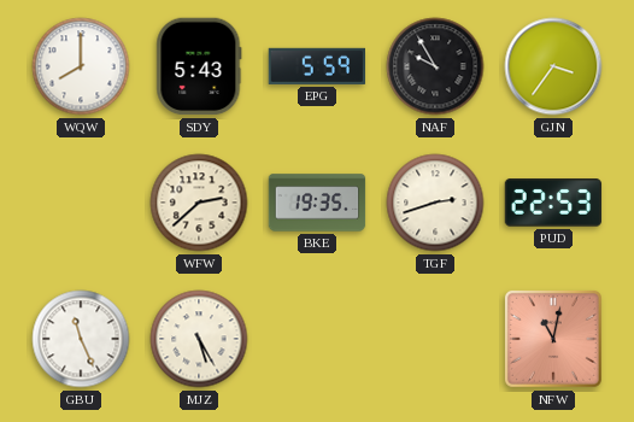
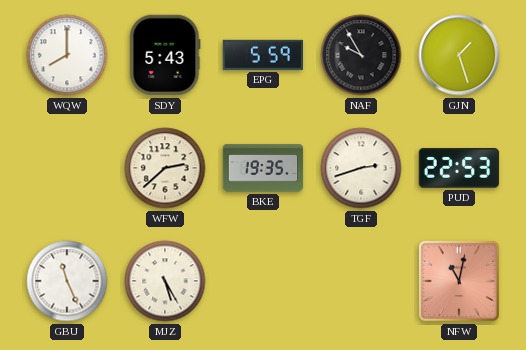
GJN: 3:36 -> 1:27
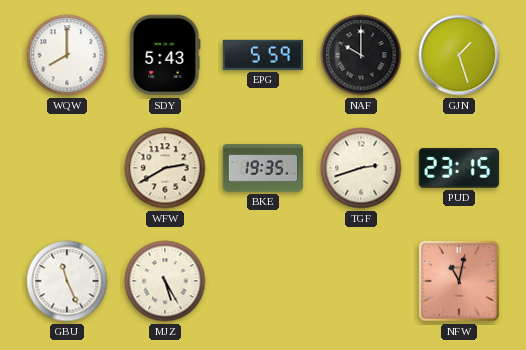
NAF: 9:55 -> 10:00
WFW: 2:38 -> 2:40
PUD: 22:53 -> 23:15
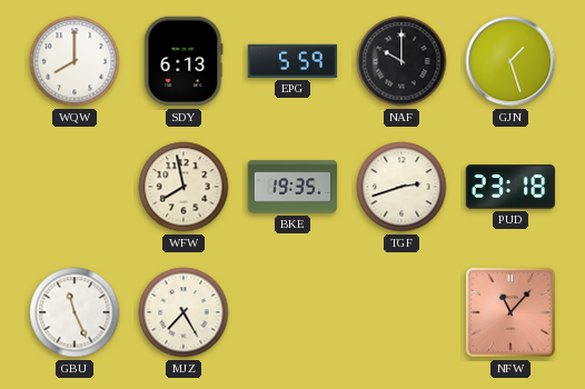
SDY: 5:43 -> 6:13
WFW: 2:40 -> 7:58
PUD: 23:15 -> 23:18
MJZ: 5:25 -> 7:25
NFW: 11:02 -> 11:07
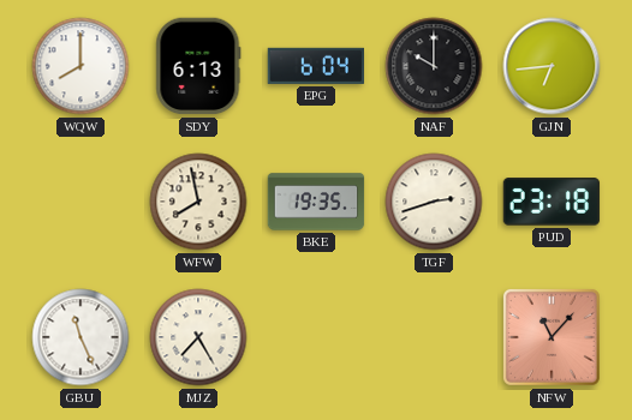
EPG: 5:59 -> 6:04
GJN: 1:27 -> 6:44
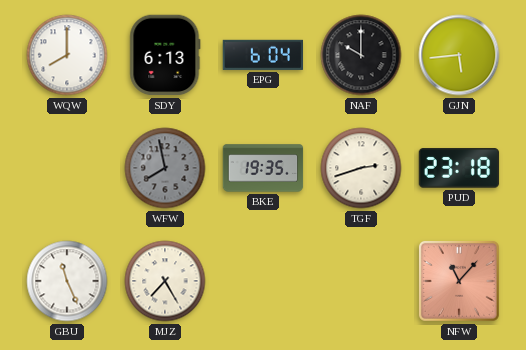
GJN: 6:44 -> 5:44
WFW dial: cream -> grey
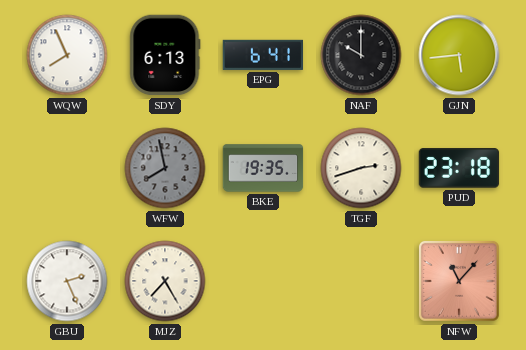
WQW: 8:00 -> 7:56
EPG: 6:04 -> 6:41
GBU: 11:26 -> 2:26
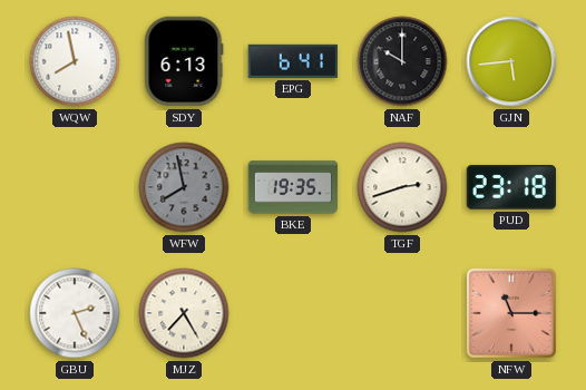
WQW: 7:56 -> 7:58
NFW: 11:07 -> 11:15
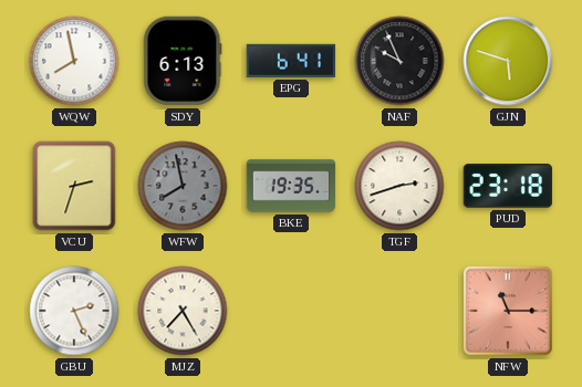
NAF: 10:00 -> 9:56
GJN: 5:44 -> 5:48
VCU: none -> 2:33
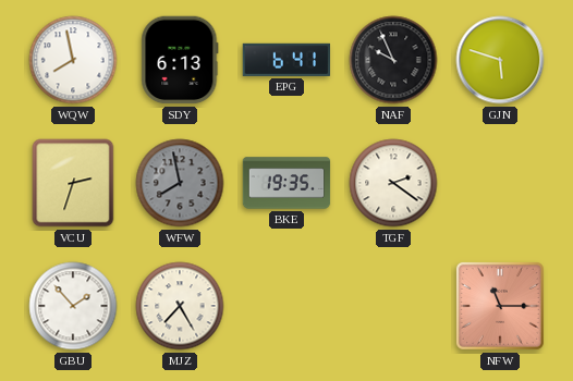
TGF: 2:42 -> 2:21
PUD: 23:18 -> none
GBU: 2:26 -> 1:53
